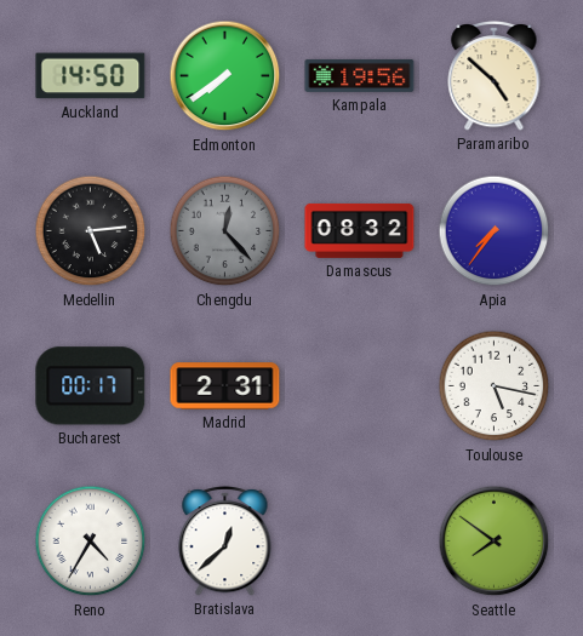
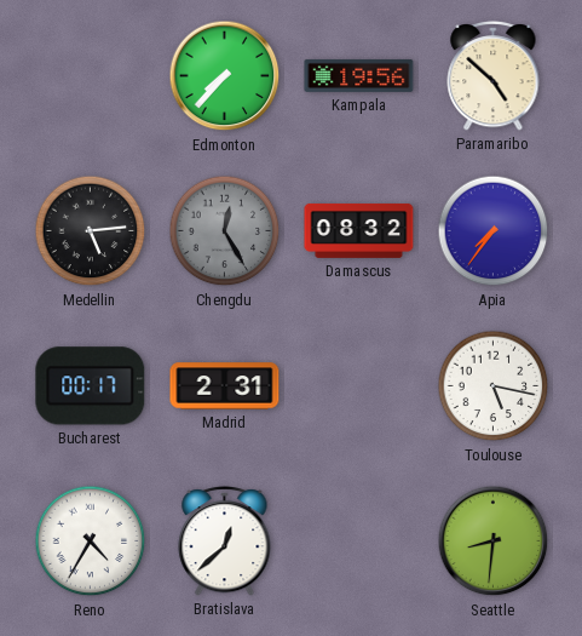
Auckland: 14:50 -> none
Edmonton: 7:39 -> 7:37
Chengdu: 12:23 -> 12:25
Seattle: 7:51 -> 8:31
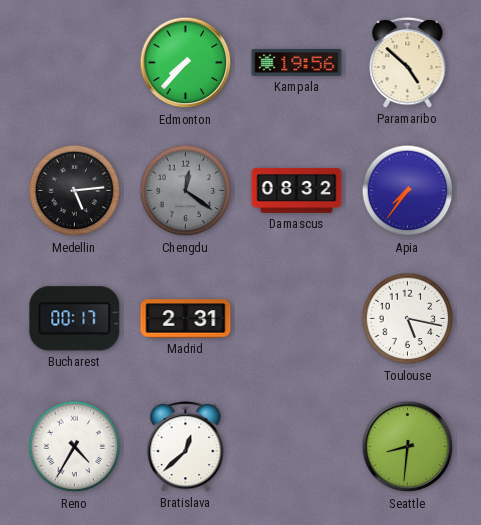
Chengdu: 12:25 -> 12:21
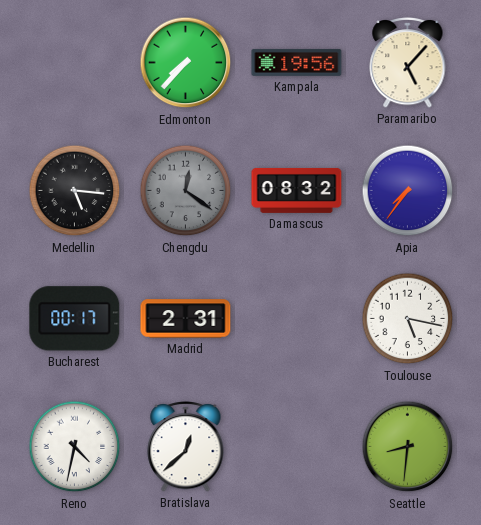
Paramaribo: 4:52 -> 5:07
Medellin: 5:14 -> 5:16
Reno: 4:35 -> 4:32
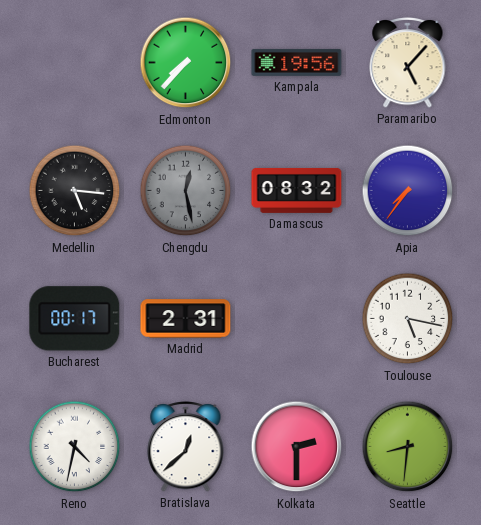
Chengdu: 12:21 -> 12:28
Kolkata: none -> 2:30
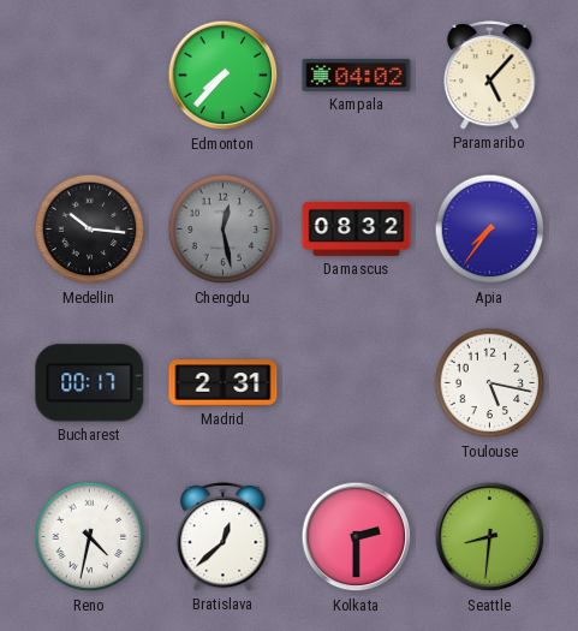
Kampala: 19:56 -> 04:02
Medellin: 5:16 -> 10:16
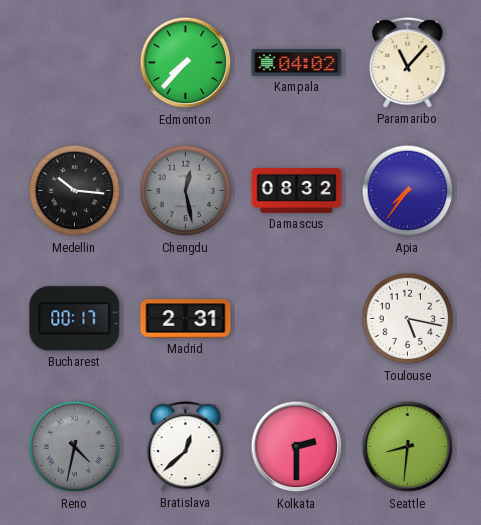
Paramaribo: 5:07 -> 11:07
Reno dial: white -> grey
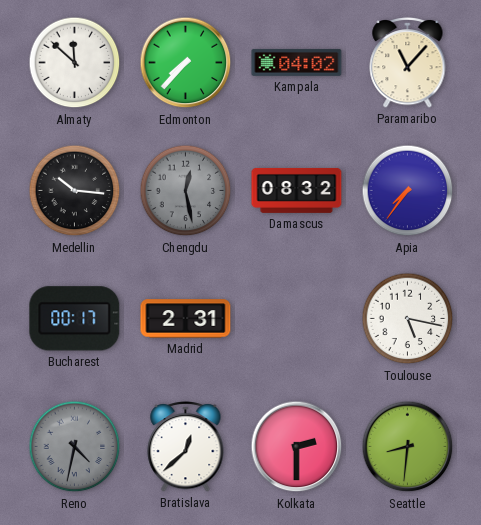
Almaty: none -> 11:52
